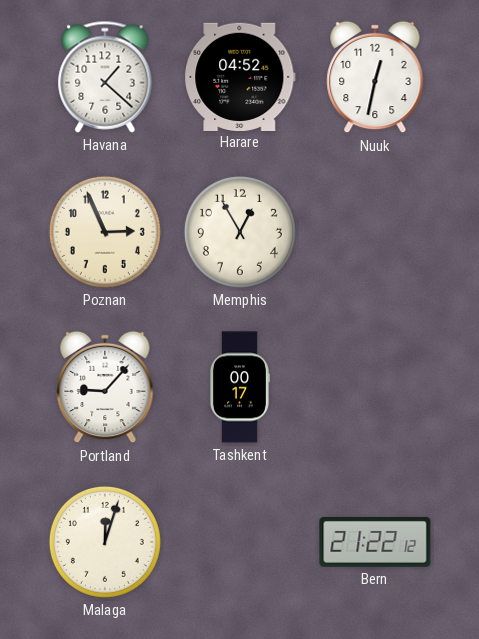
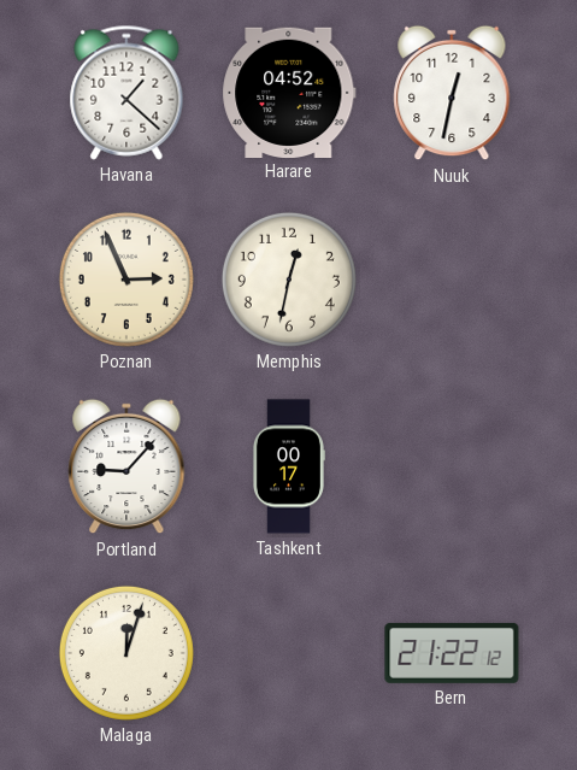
Memphis: 12:55 -> 12:32
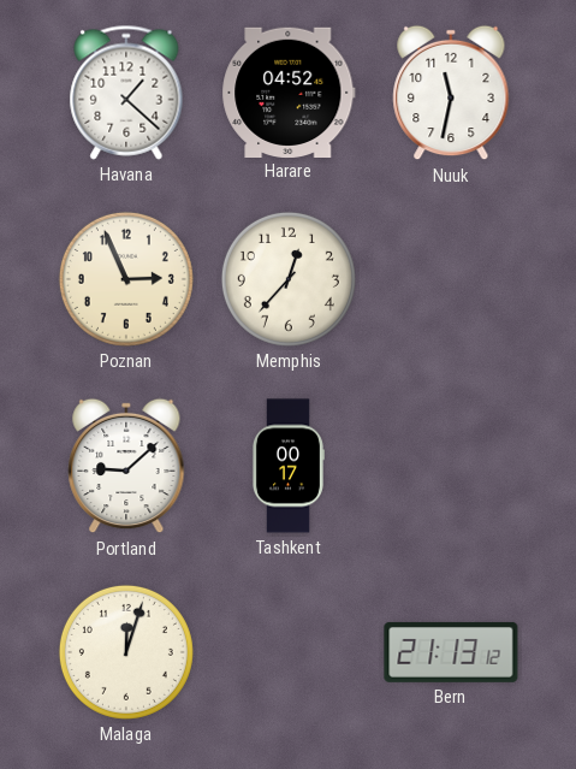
Nuuk: 12:32 -> 11:32
Memphis: 12:32 -> 12:37
Portland: 9:07 -> 9:08
Bern: 21:22 -> 21:13
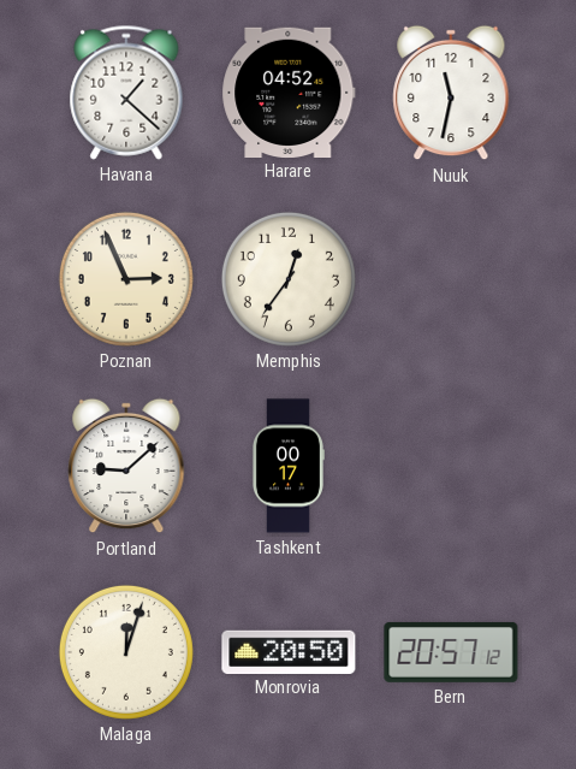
Memphis: 12:37 -> 12:36
Monrovia: none -> 20:50
Bern: 21:13 -> 20:57
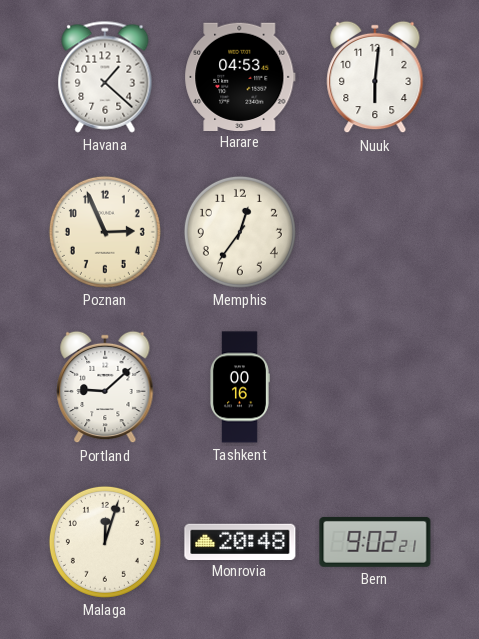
Harare: 04:52 -> 04:53
Nuuk: 11:32 -> 6:01
Tashkent: 00:17 -> 00:16
Monrovia: 20:50 -> 20:48
Bern: 20:57 -> 9:02
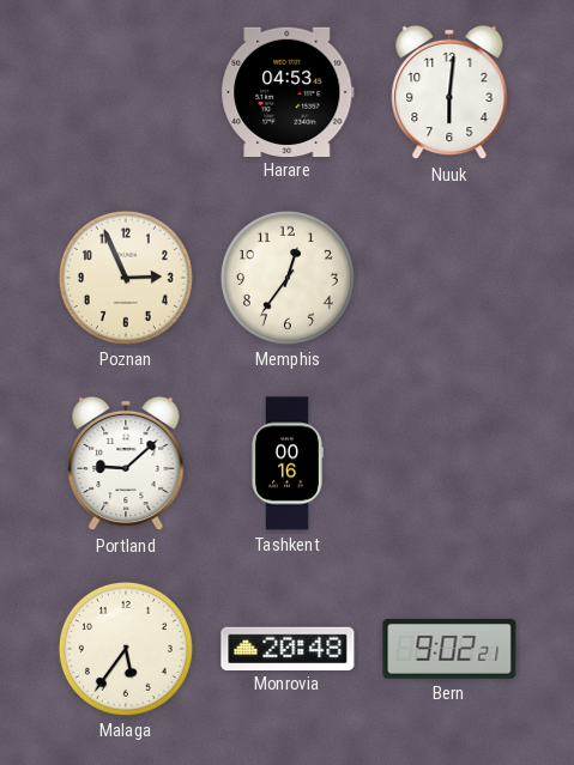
Havana: 1:22 -> none
Malaga: 12:03 -> 5:36
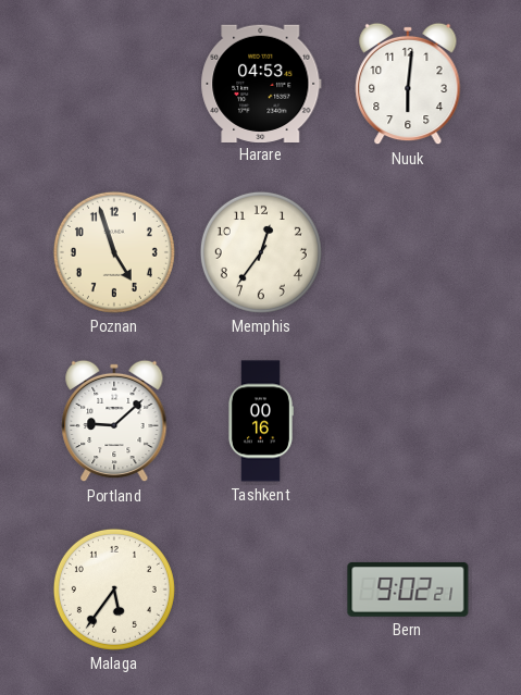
Poznan: 2:56 -> 4:57
Monrovia: 20:48 -> none
